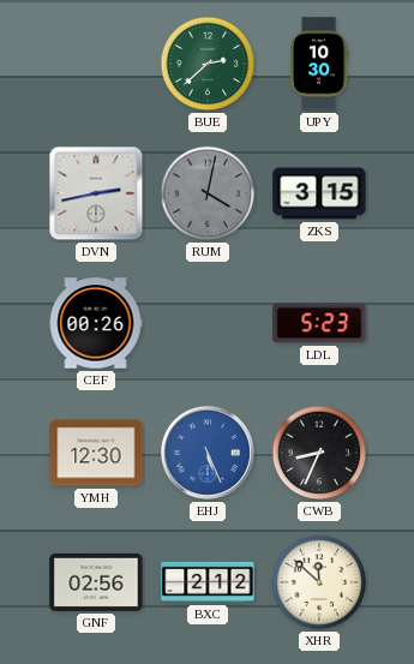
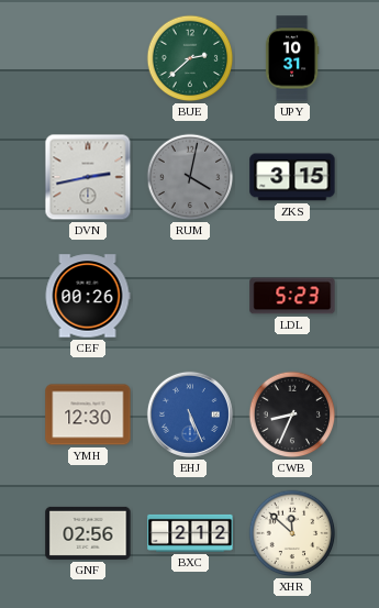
UPY: 10:30 -> 10:31
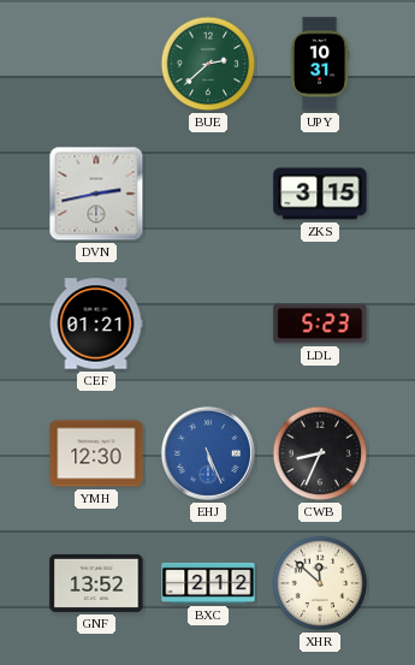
RUM: 4:02 -> none
CEF: 00:26 -> 01:21
GNF: 02:56 -> 13:52
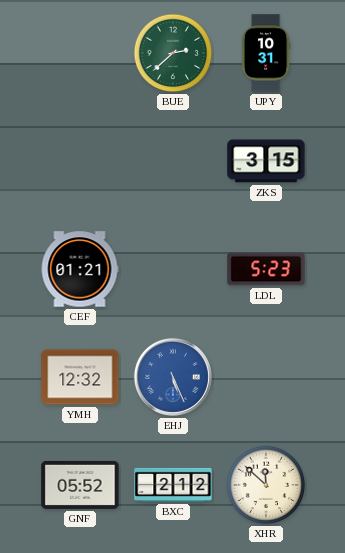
DVN: 2:43 -> none
YMH: 12:30 -> 12:32
CWB: 8:34 -> none
GNF: 13:52 -> 05:52
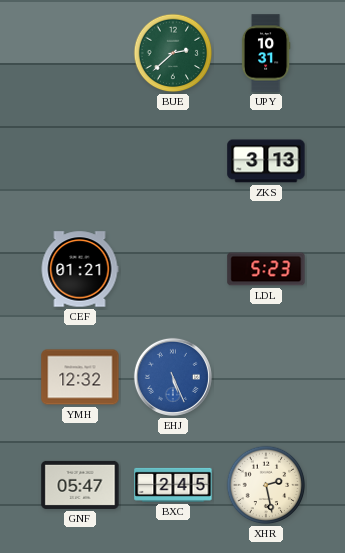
ZKS: 3:15 -> 3:13
GNF: 05:52 -> 05:47
BXC: 2:12 -> 2:45
XHR: 11:52 -> 2:28
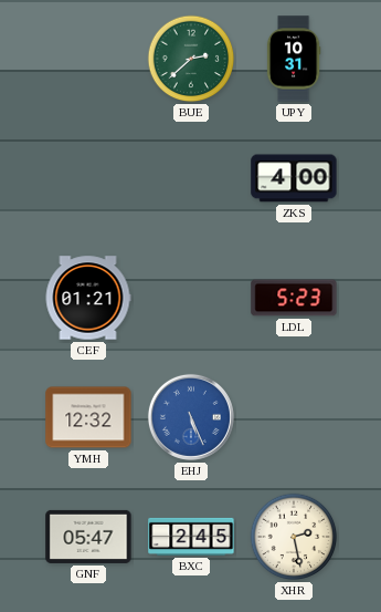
ZKS: 3:13 -> 4:00
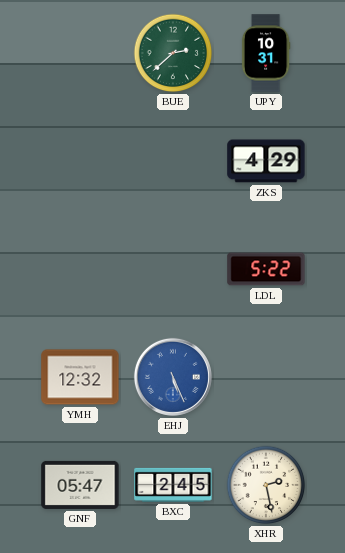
ZKS: 4:00 -> 4:29
CEF: 01:21 -> none
LDL: 5:23 -> 5:22
